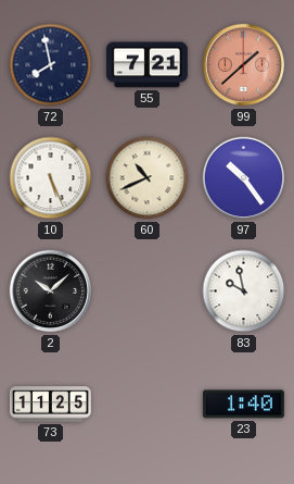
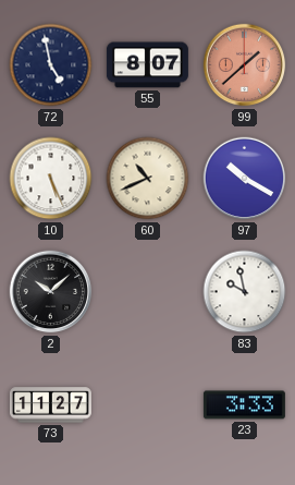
72: 7:58 -> 4:58
55: 7:21 -> 8:07
97: 10:24 -> 10:20
73: 11:25 -> 11:27
23: 1:40 -> 3:33
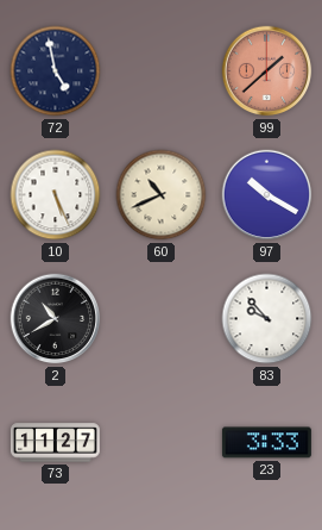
55: 8:07 -> none
2: 10:08 -> 10:40
83: 9:58 -> 9:53
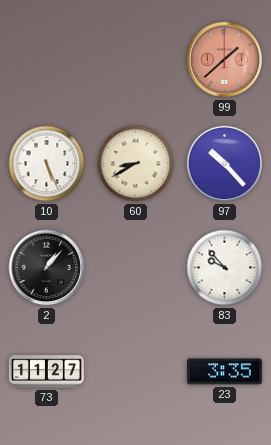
72: 4:58 -> none
60: 10:41 -> 8:40
97: 10:20 -> 10:23
2: 10:40 -> 1:07
23: 3:33 -> 3:35
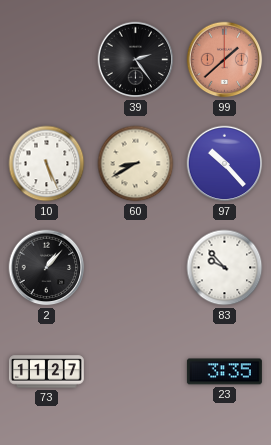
39: none -> 2:24
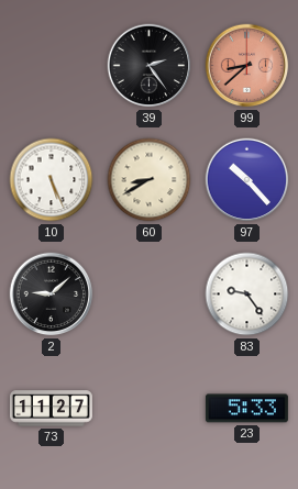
99: 1:38 -> 8:38
2: 1:07 -> 9:08
83: 9:53 -> 9:24
23: 3:35 -> 5:33
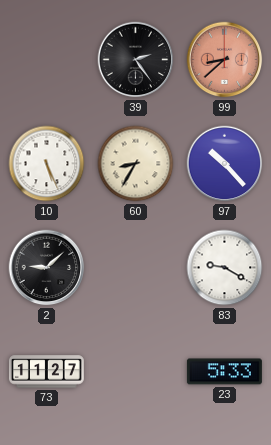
60: 8:40 -> 8:35
83: 9:24 -> 9:20
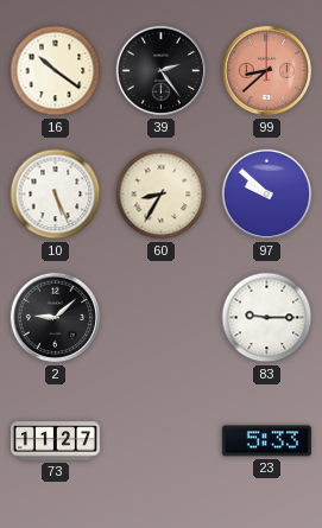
16: none -> 10:21
97: 10:23 -> 9:52
83: 9:20 -> 9:15
